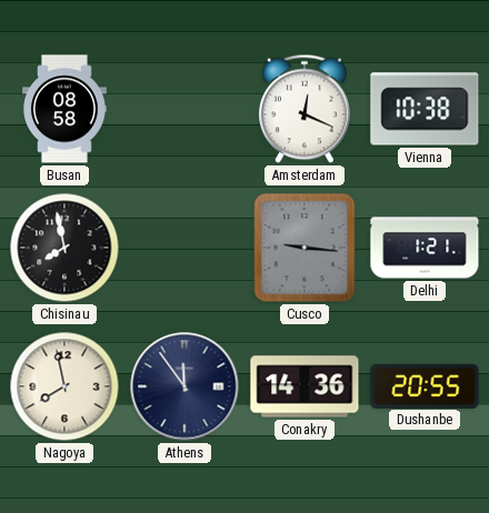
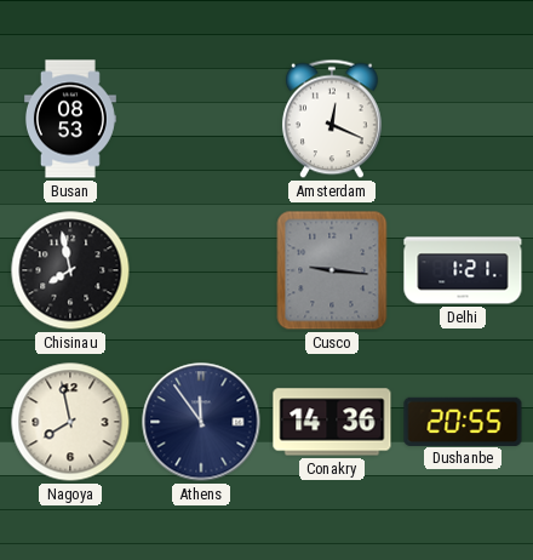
Busan: 08:58 -> 08:53
Vienna: 10:38 -> none
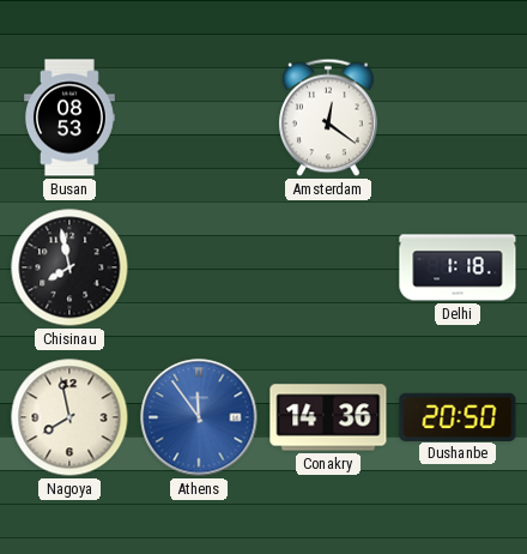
Amsterdam: 12:19 -> 12:21
Cusco: 9:16 -> none
Delhi: 1:21 -> 1:18
Athens dial: navy -> blue
Dushanbe: 20:55 -> 20:50
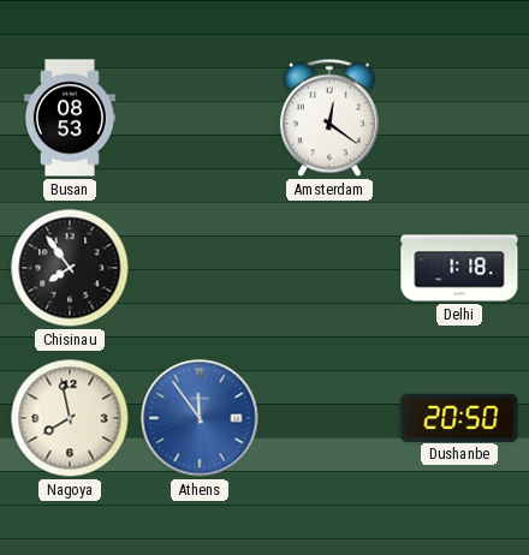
Chisinau: 7:58 -> 7:54
Conakry: 14:36 -> none
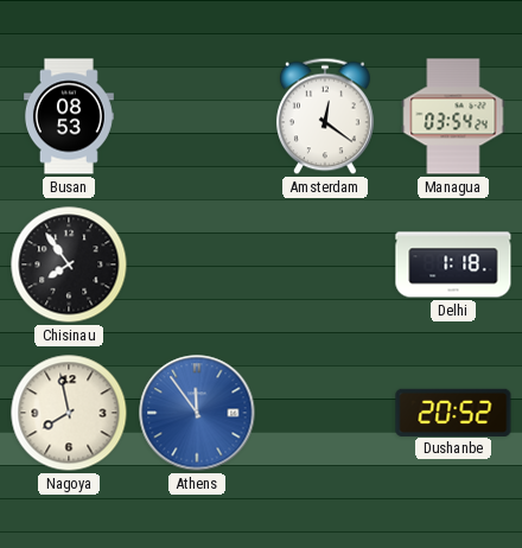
Managua: none -> 03:54
Dushanbe: 20:50 -> 20:52
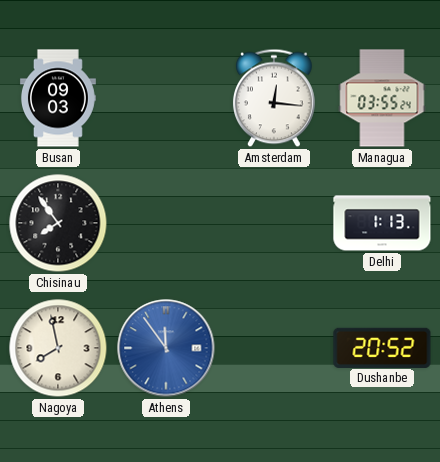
Busan: 08:53 -> 09:03
Amsterdam: 12:21 -> 12:16
Managua: 03:54 -> 03:55
Delhi: 1:18 -> 1:13
